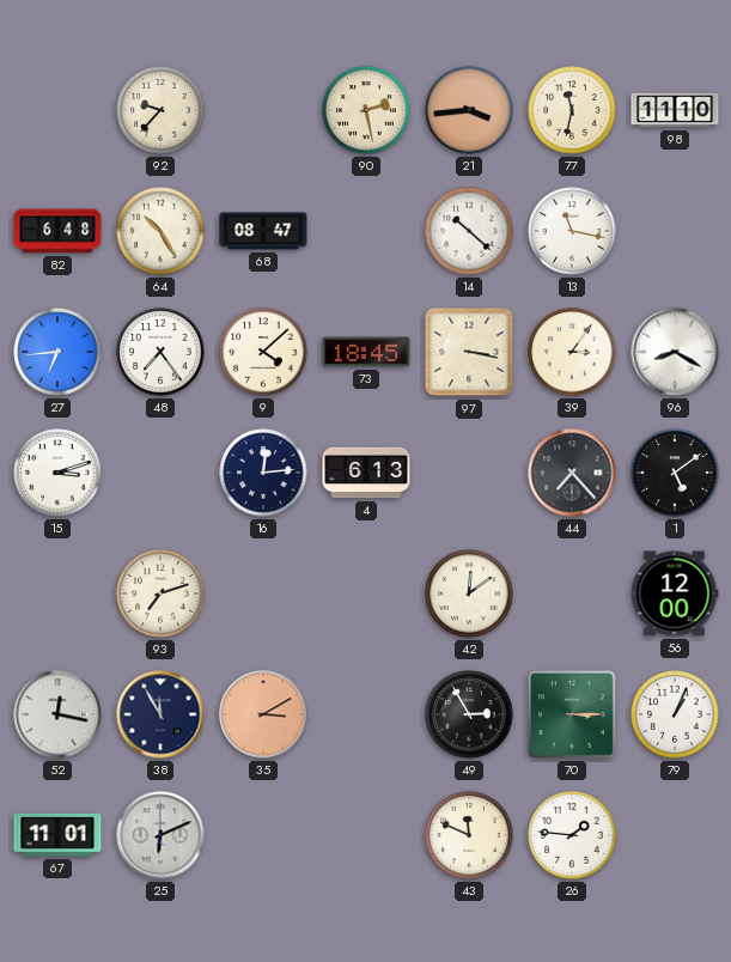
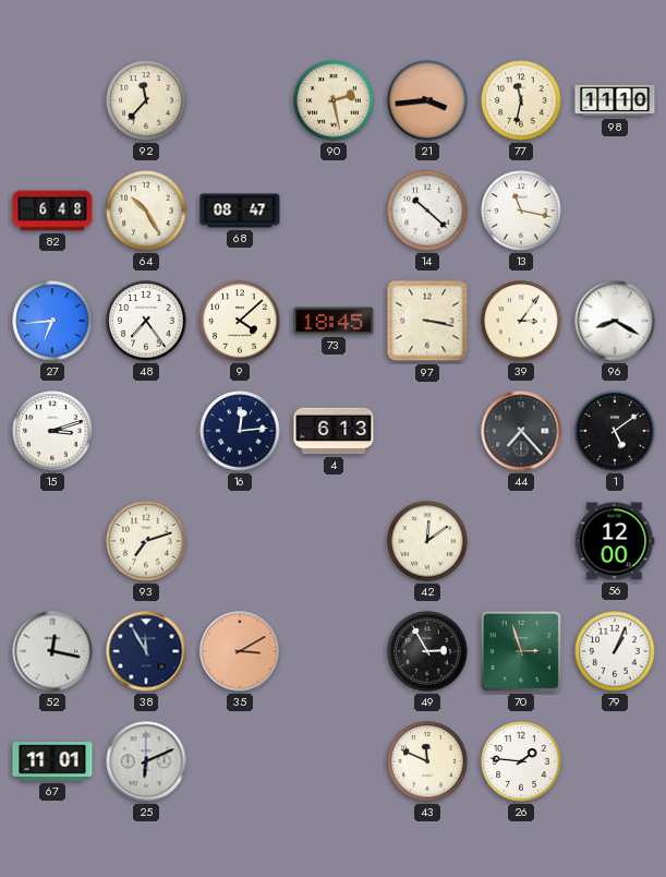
92: 9:37 -> 11:37
70: 3:15 -> 2:57
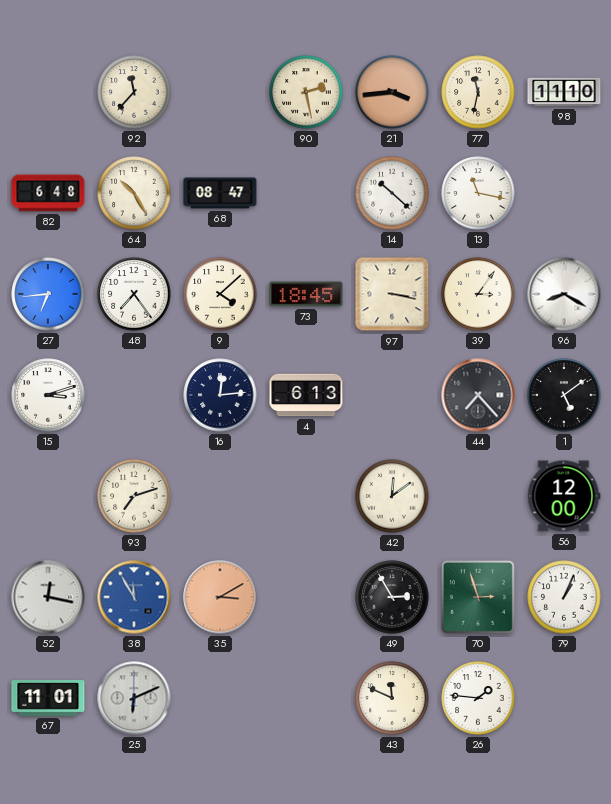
38 dial: navy -> blue
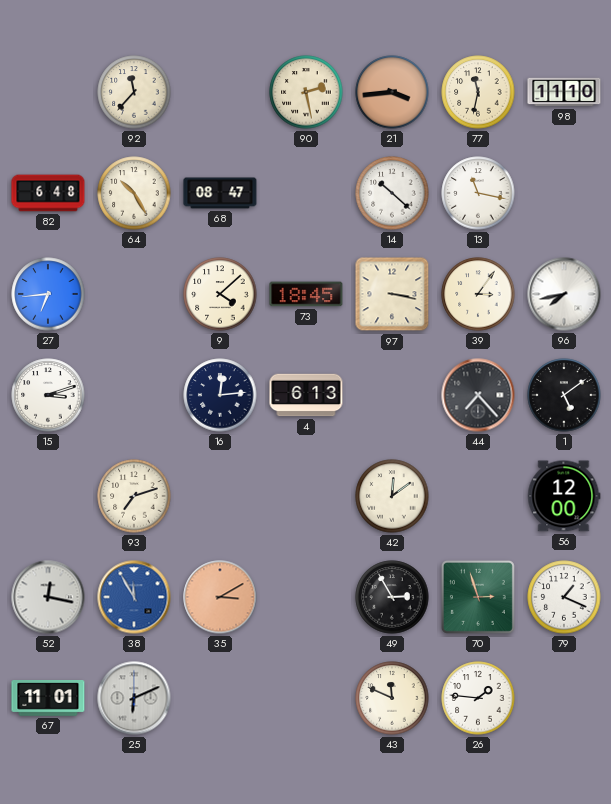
48: 7:24 -> none
96: 8:20 -> 7:43
79: 1:04 -> 1:19
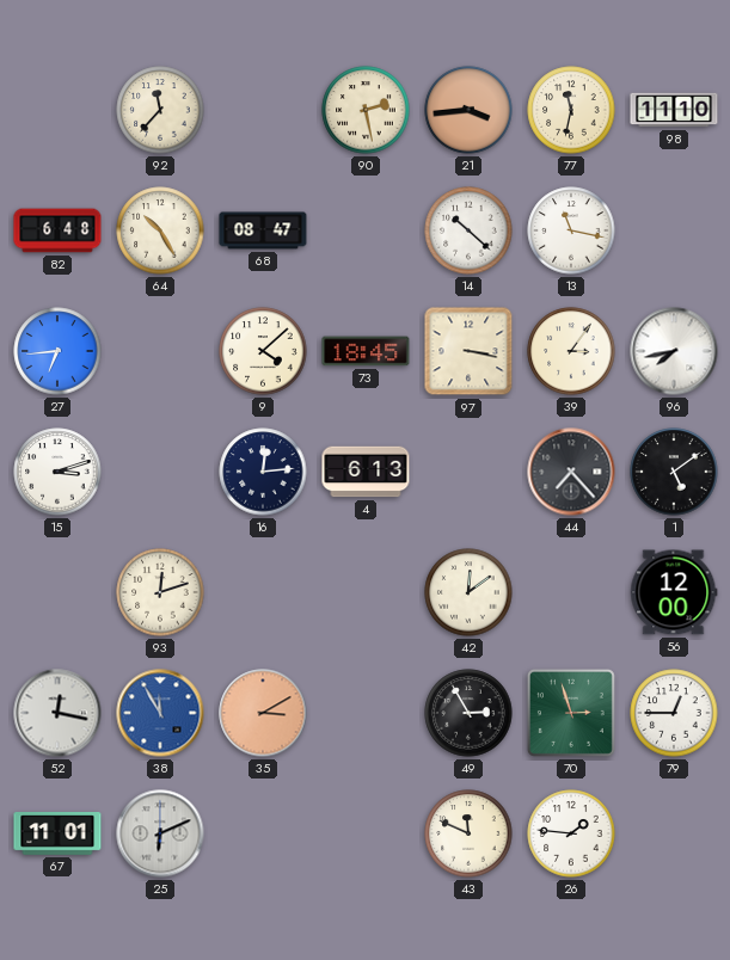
93: 7:12 -> 12:12
79: 1:19 -> 12:45
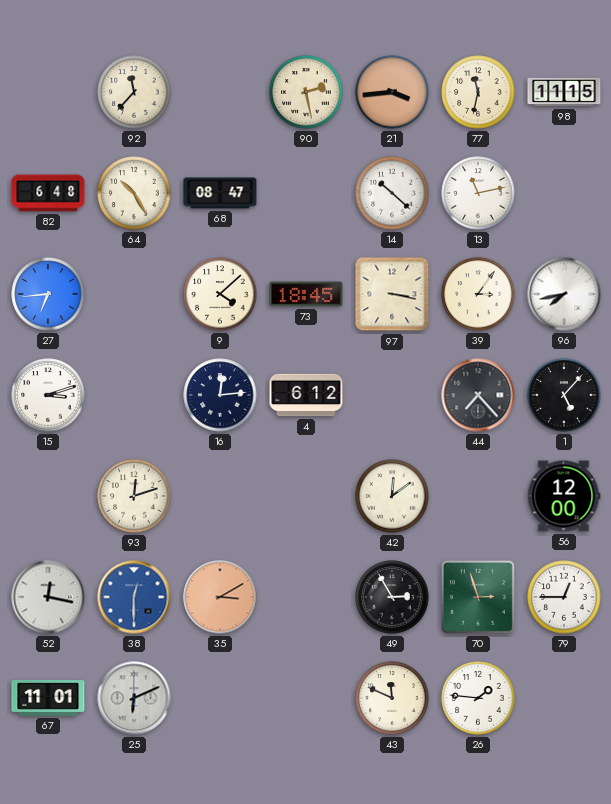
98: 11:10 -> 11:15
13: 11:17 -> 11:13
4: 6:13 -> 6:12
1: 5:09 -> 5:07
38: 11:55 -> 12:30
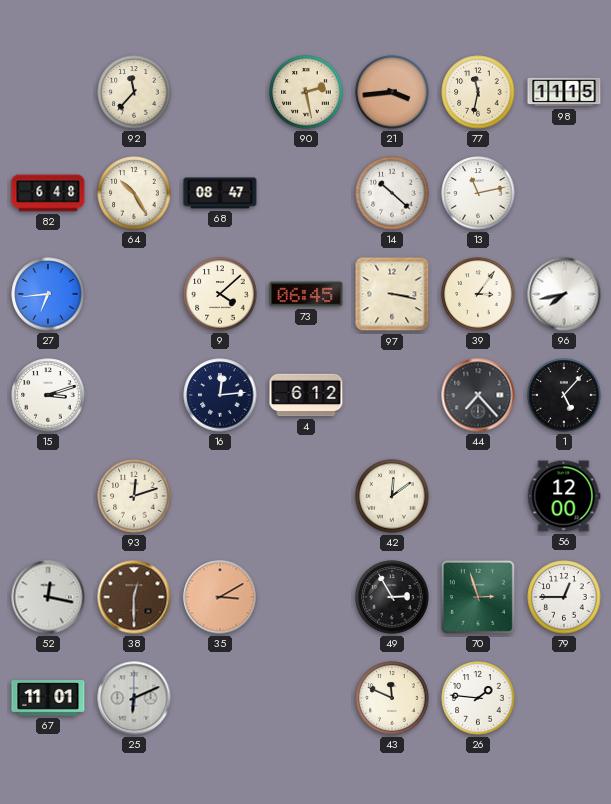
73: 18:45 -> 06:45
38 dial: blue -> brown
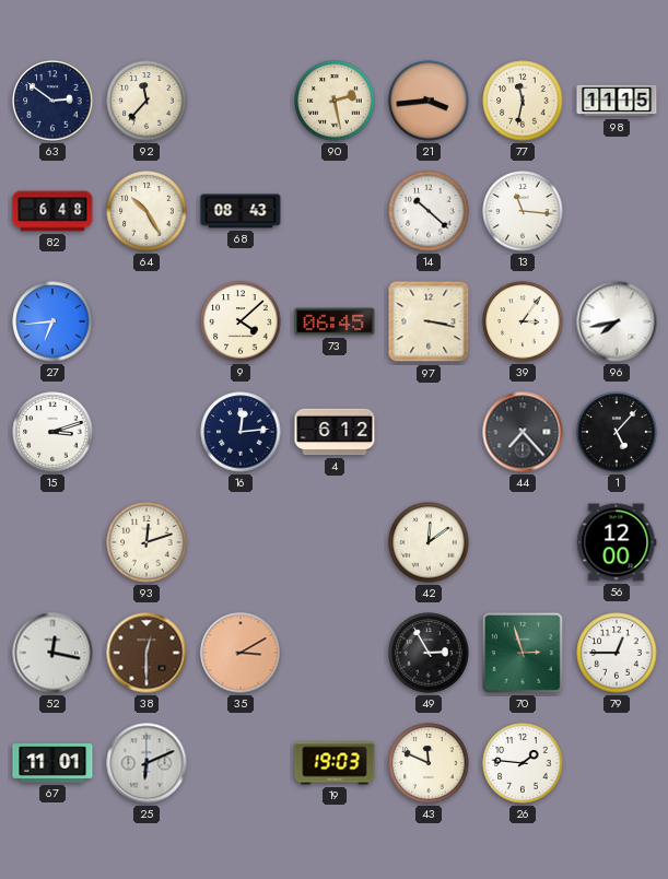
63: none -> 2:51
68: 08:47 -> 08:43
13: 11:13 -> 11:16
19: none -> 19:03
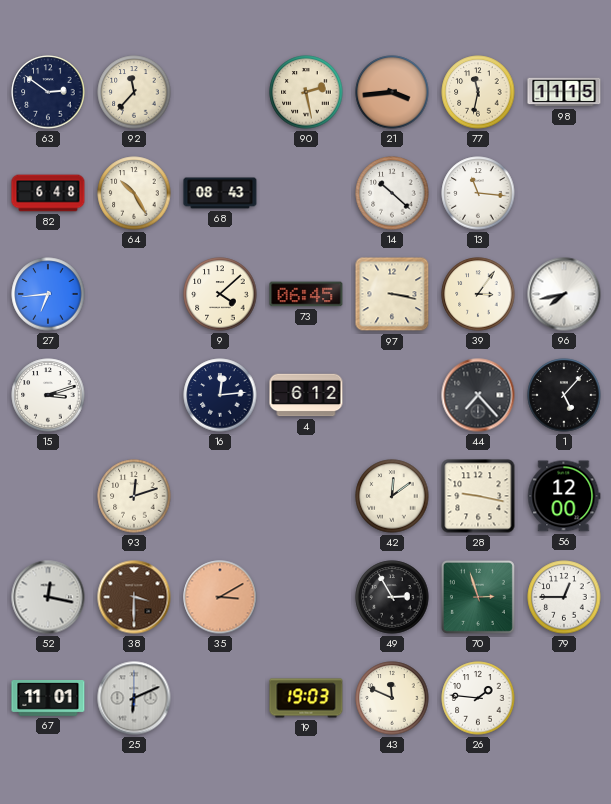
28: none -> 9:17
38: 12:30 -> 3:30
